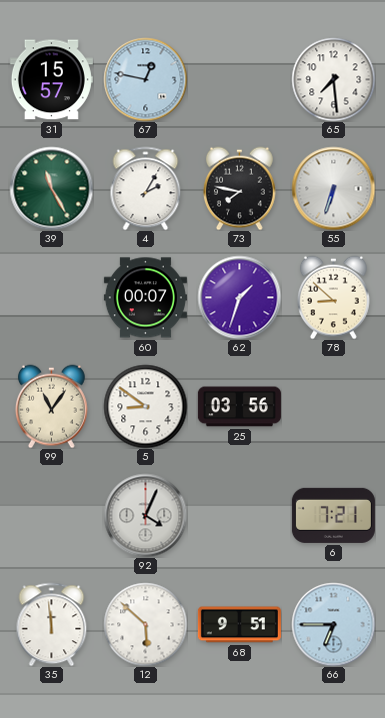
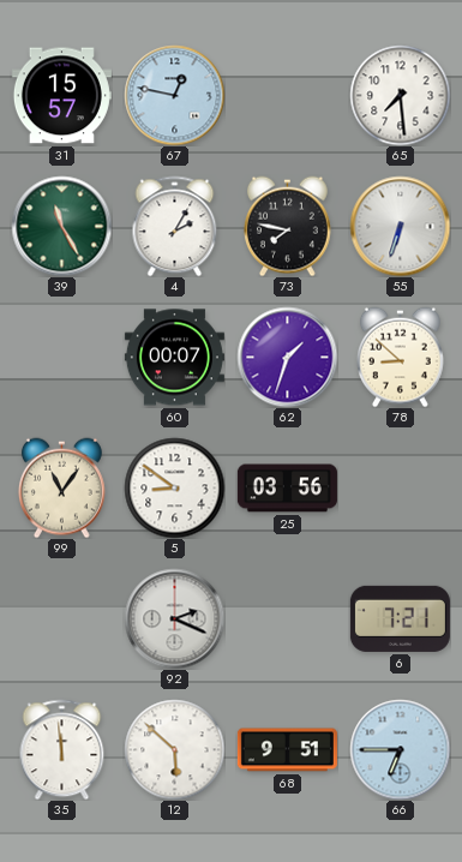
92: 4:04 -> 2:19
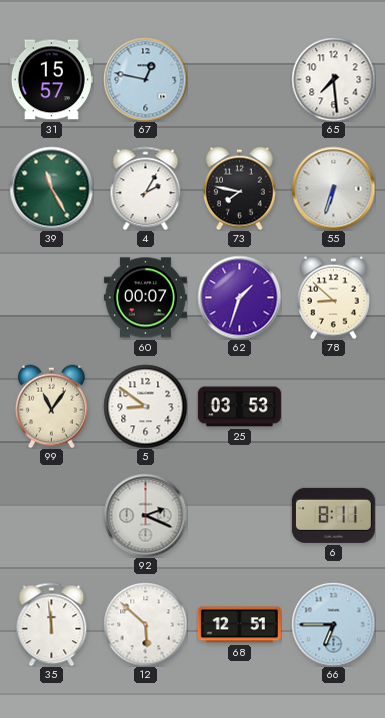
25: 03:56 -> 03:53
6: 7:21 -> 8:11
68: 9:51 -> 12:51
